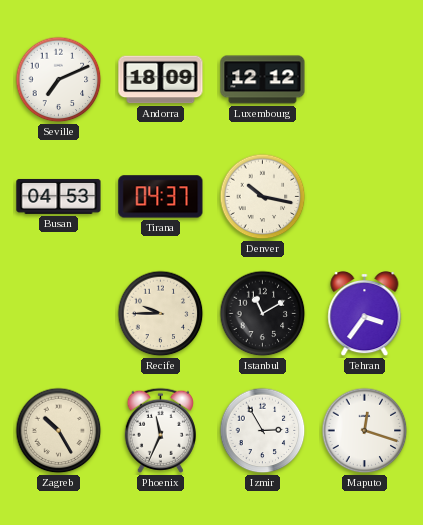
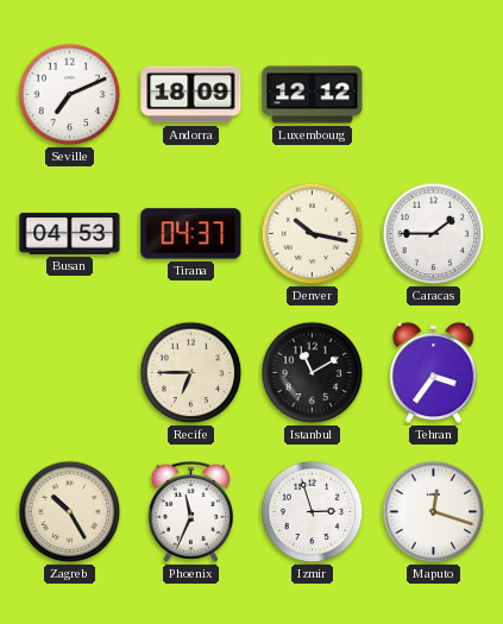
Caracas: none -> 1:45
Recife: 9:45 -> 6:45
Izmir: 2:55 -> 2:57
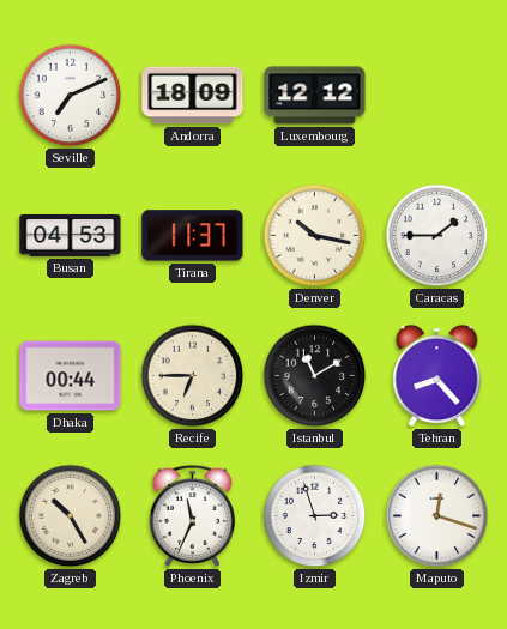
Tirana: 04:37 -> 11:37
Dhaka: none -> 00:44
Tehran: 3:36 -> 8:23
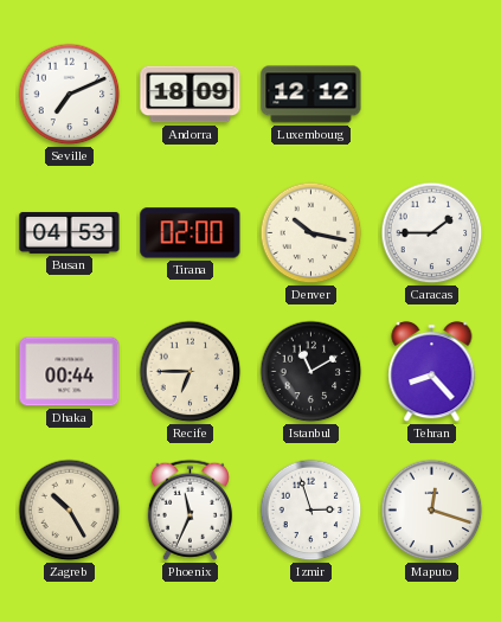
Tirana: 11:37 -> 02:00
